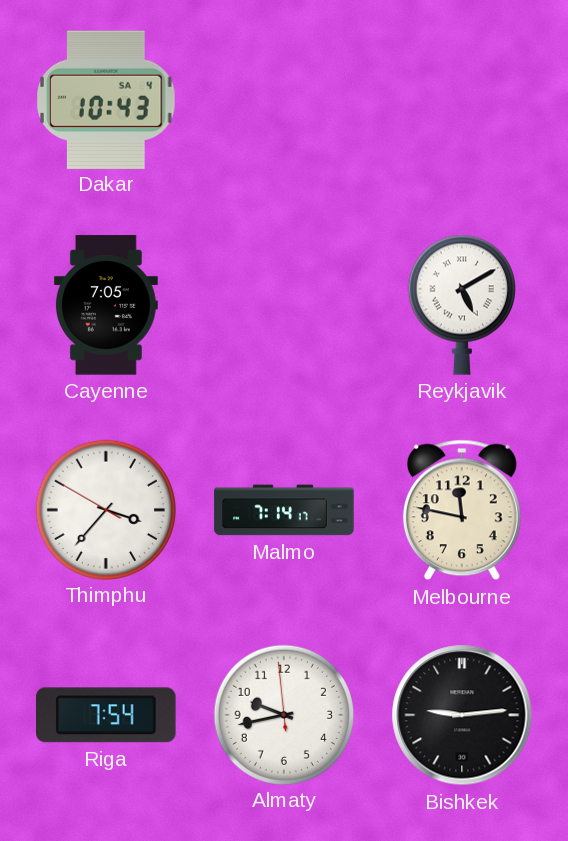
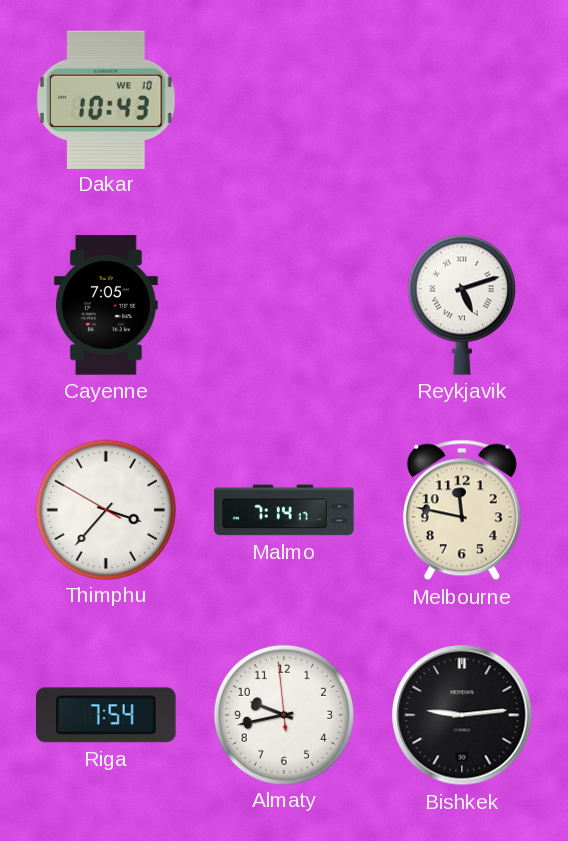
Dakar date: SA 4 -> WE 10
Reykjavik: 5:10 -> 5:12
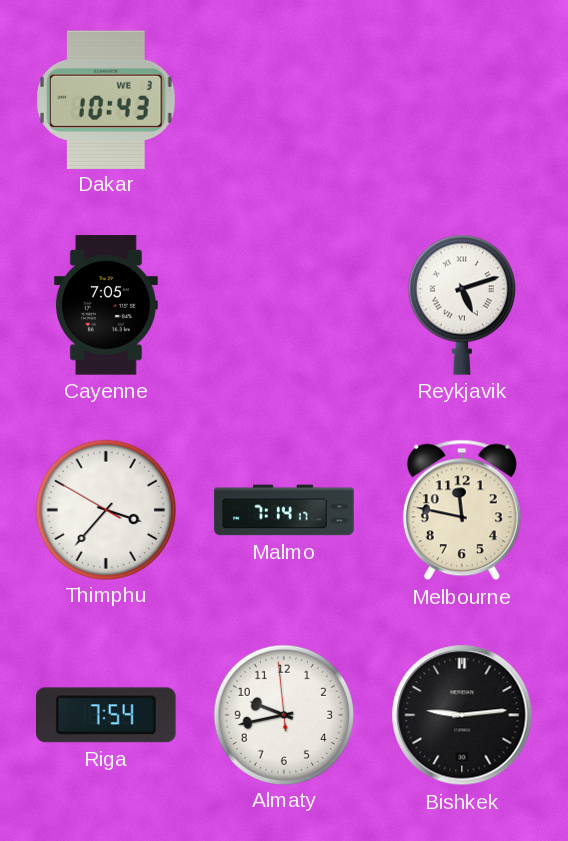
Dakar date: WE 10 -> WE 3
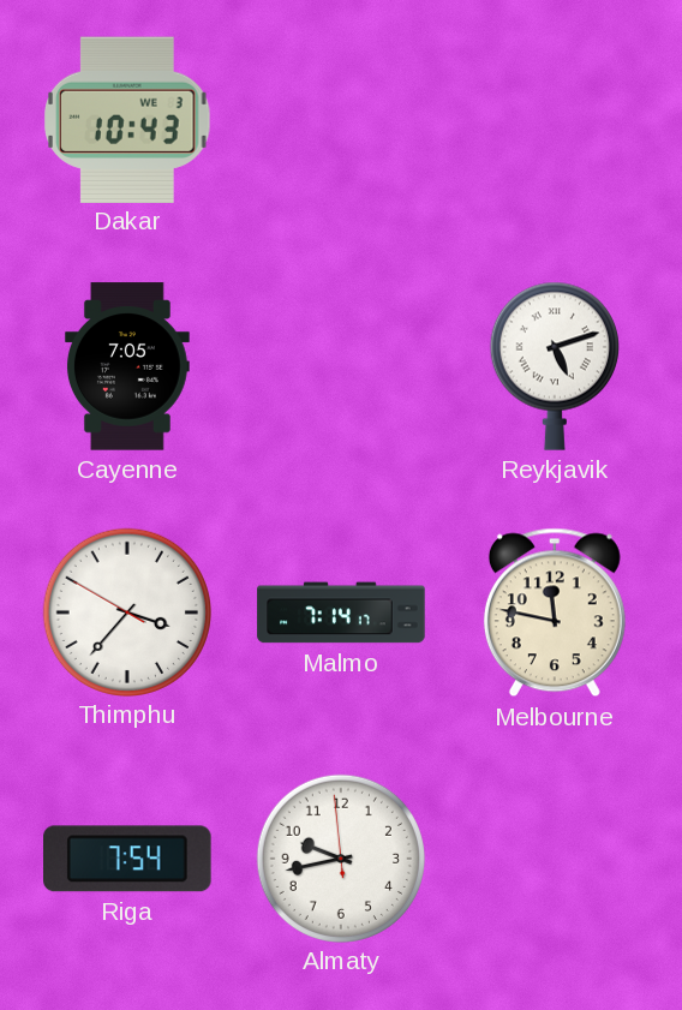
Bishkek: 9:14 -> none
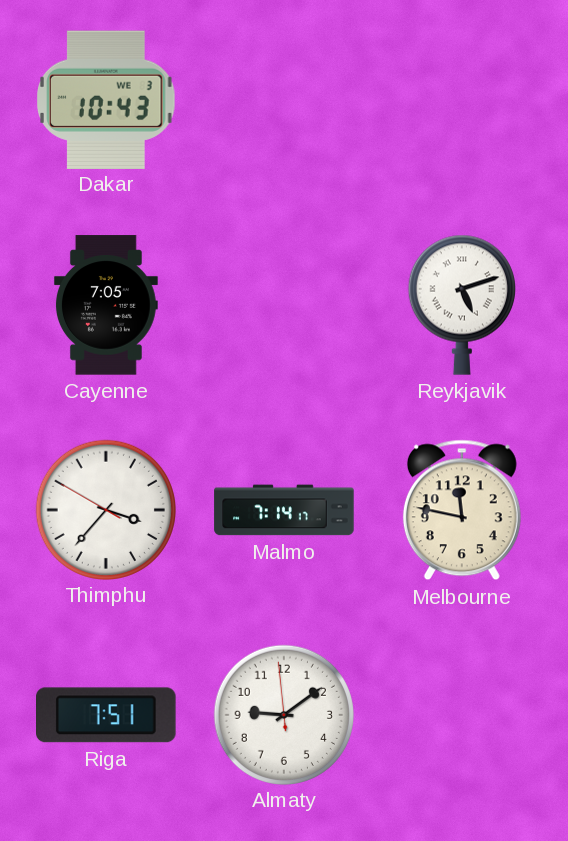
Riga: 7:54 -> 7:51
Almaty: 9:42 -> 9:08
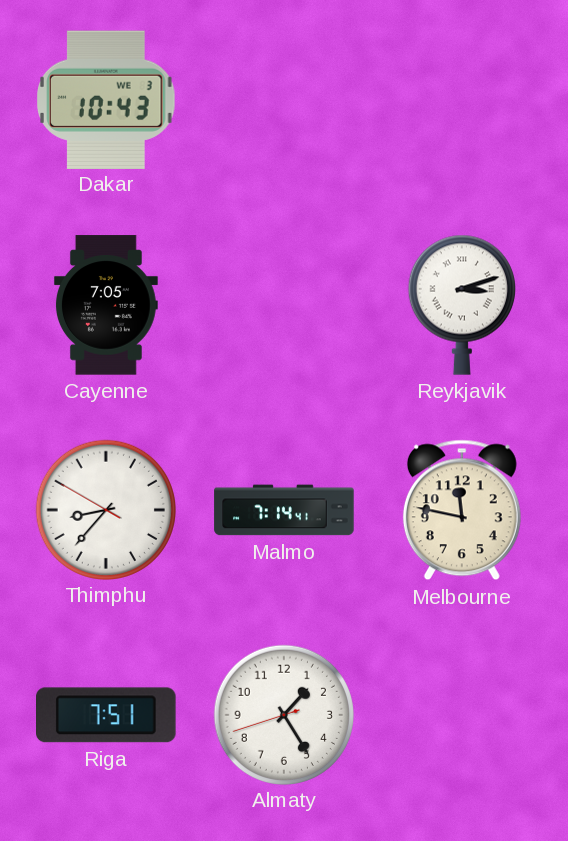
Reykjavik: 5:12 -> 3:12
Thimphu: 3:36 -> 8:36
Malmo: 7:14:17 -> 7:14:41
Almaty: 9:08 -> 1:24
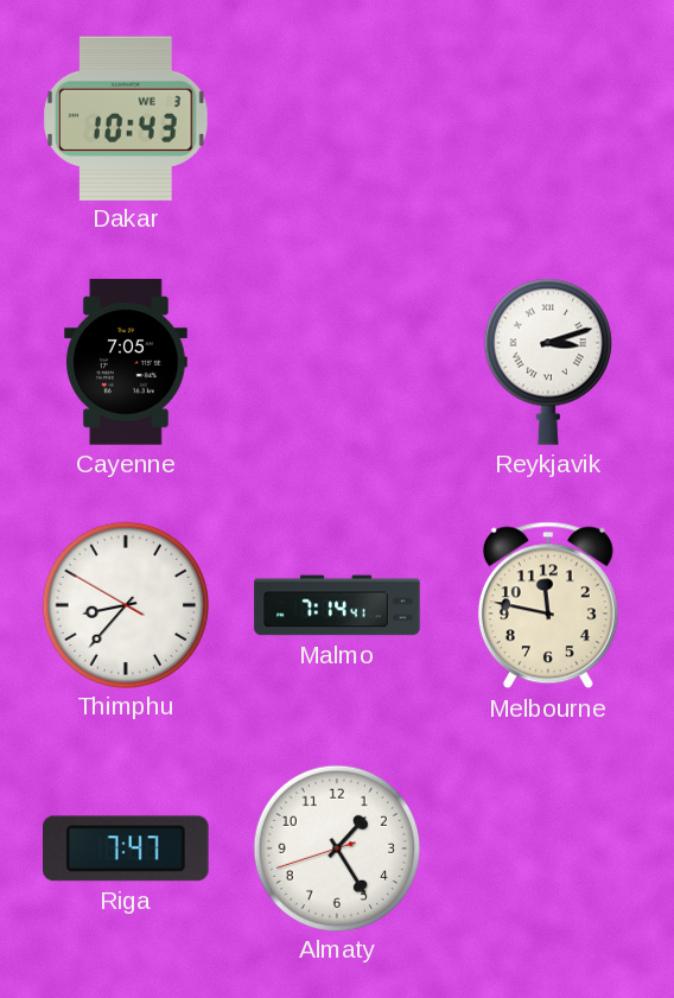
Riga: 7:51 -> 7:47
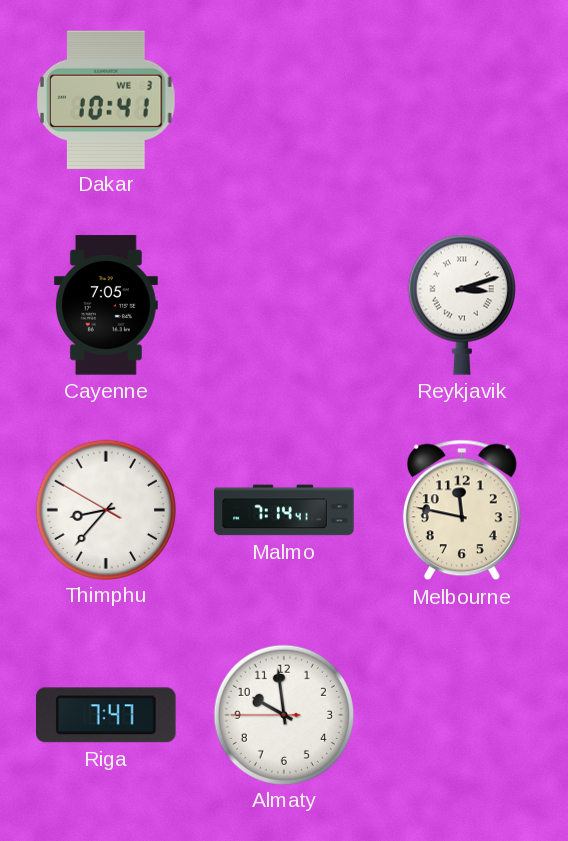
Dakar: 10:43 -> 10:41
Almaty: 1:24 -> 9:58
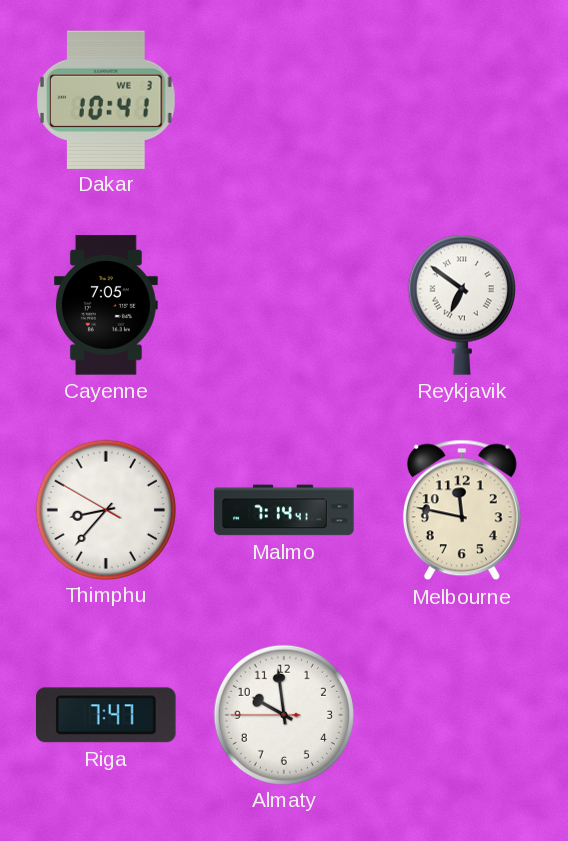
Reykjavik: 3:12 -> 6:51
